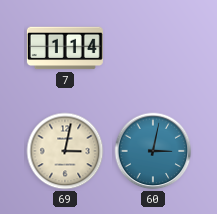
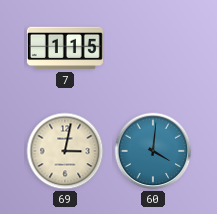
7: 1:14 -> 1:15
60: 3:02 -> 4:01
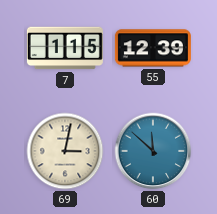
55: none -> 12:39
60: 4:01 -> 11:52
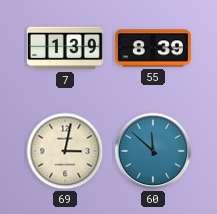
7: 1:15 -> 1:39
55: 12:39 -> 8:39
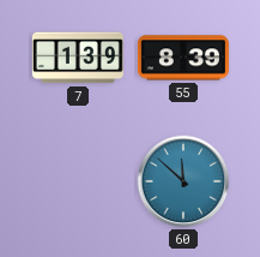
69: 3:02 -> none
